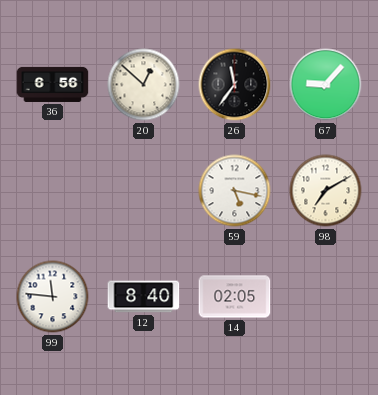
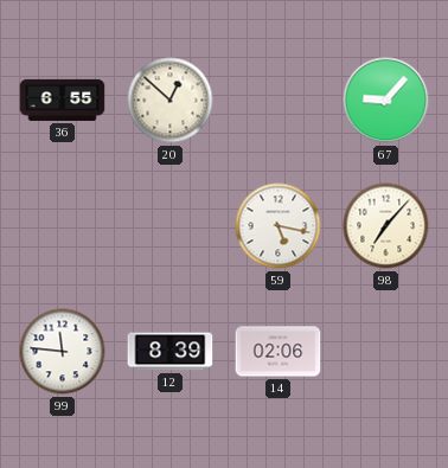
36: 6:56 -> 6:55
26: 11:36 -> none
98: 7:10 -> 7:07
12: 8:40 -> 8:39
14: 02:05 -> 02:06
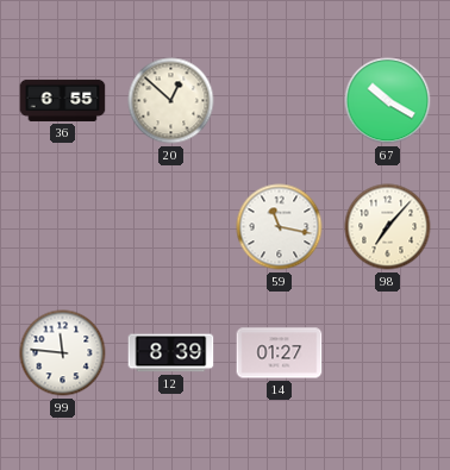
67: 9:07 -> 10:20
59: 5:17 -> 11:17
14: 02:06 -> 01:27
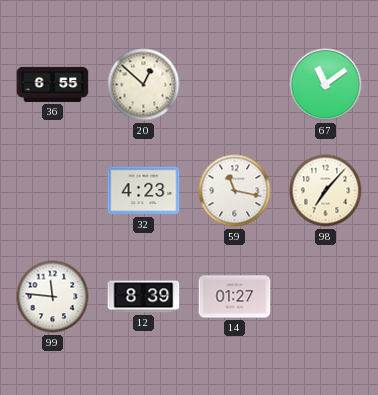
67: 10:20 -> 11:09
32: none -> 4:23
